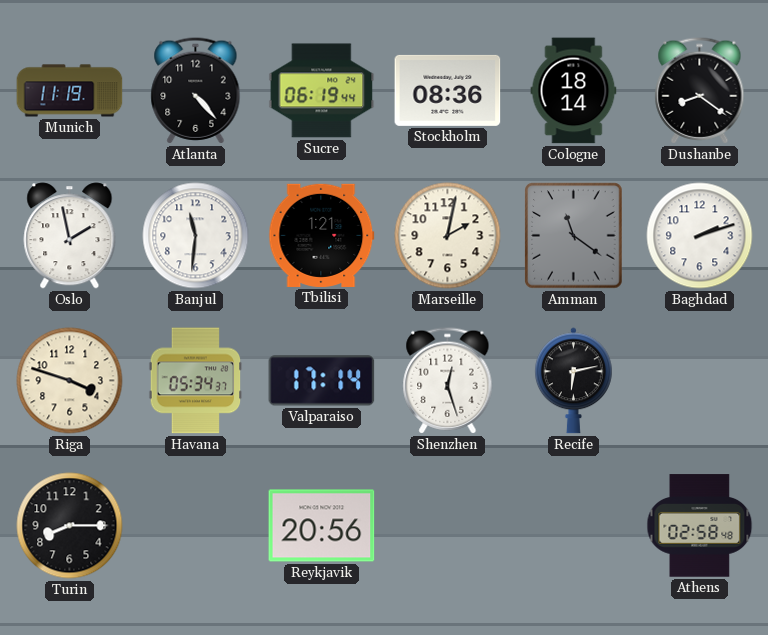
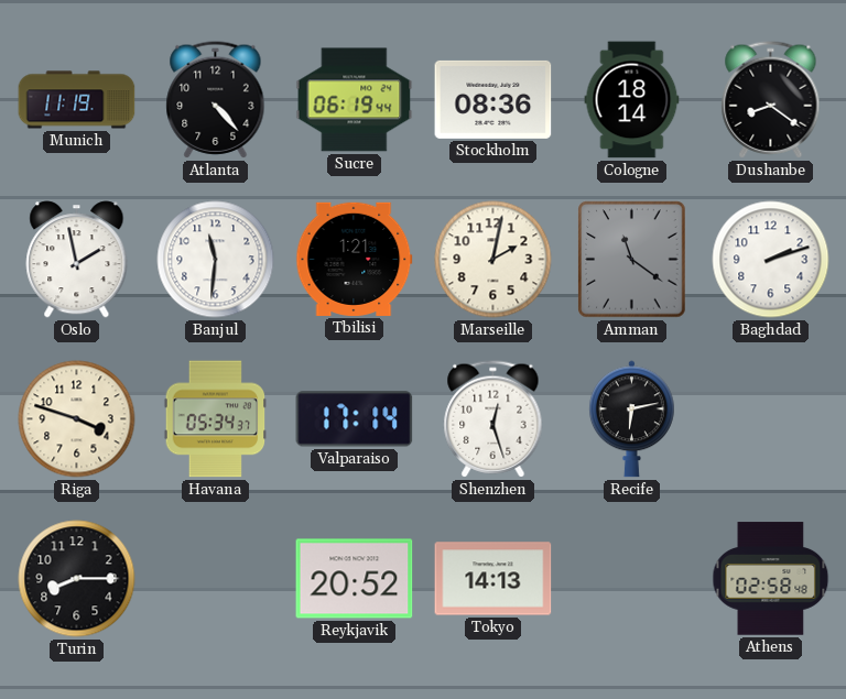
Reykjavik: 20:56 -> 20:52
Tokyo: none -> 14:13
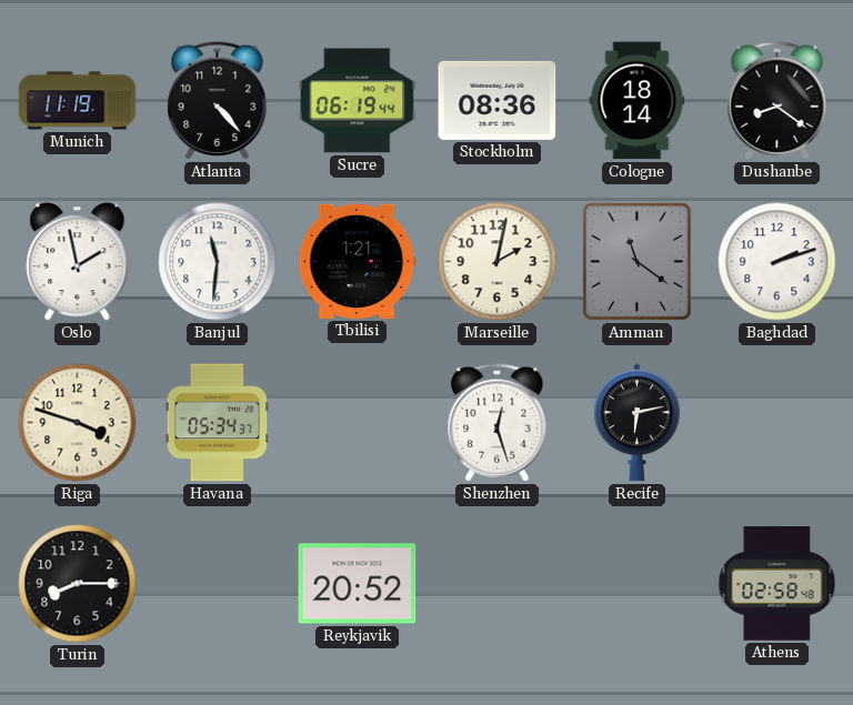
Valparaiso: 17:14 -> none
Tokyo: 14:13 -> none
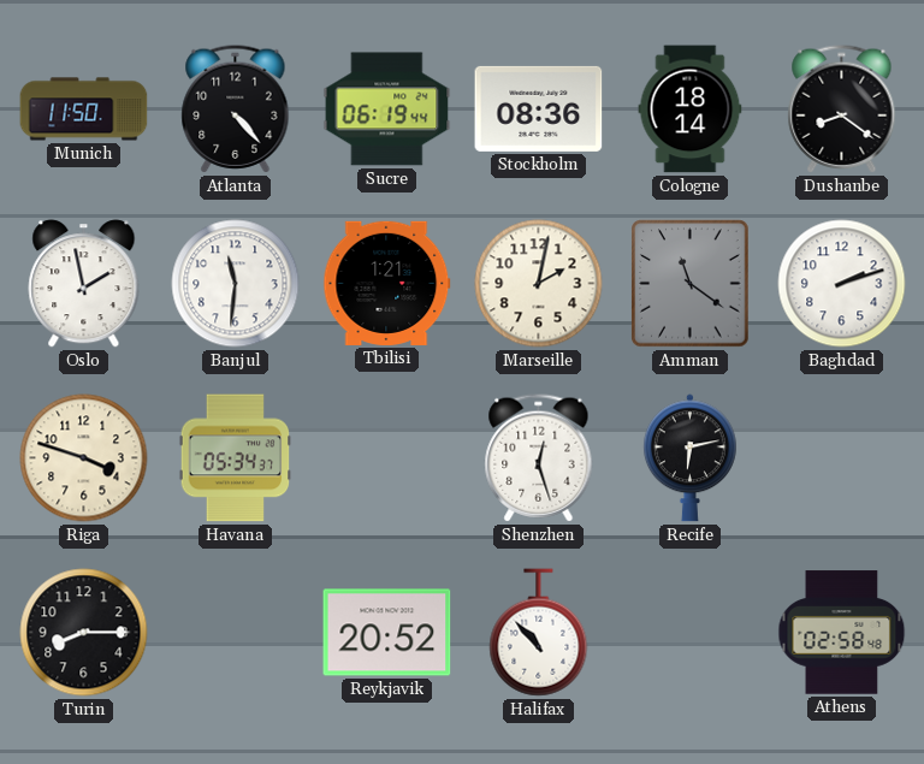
Munich: 11:19 -> 11:50
Halifax: none -> 10:53
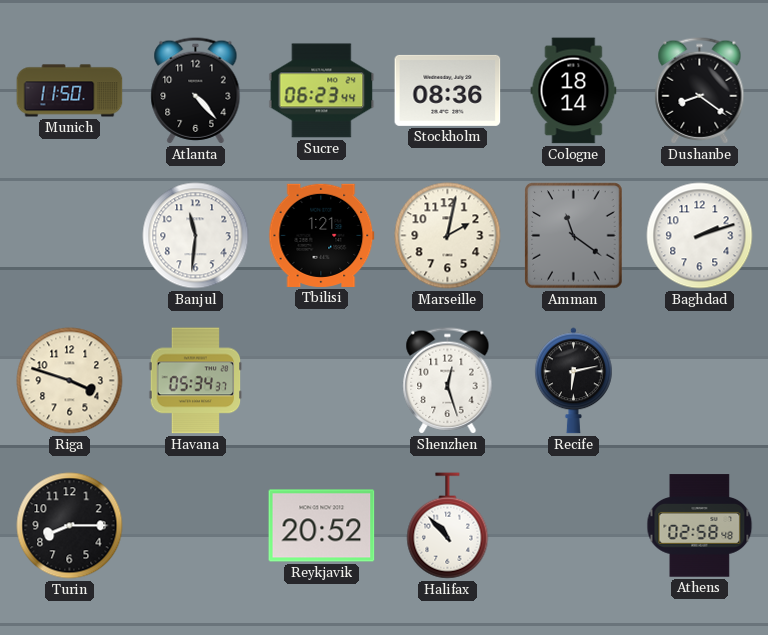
Sucre: 06:19 -> 06:23
Oslo: 1:58 -> none
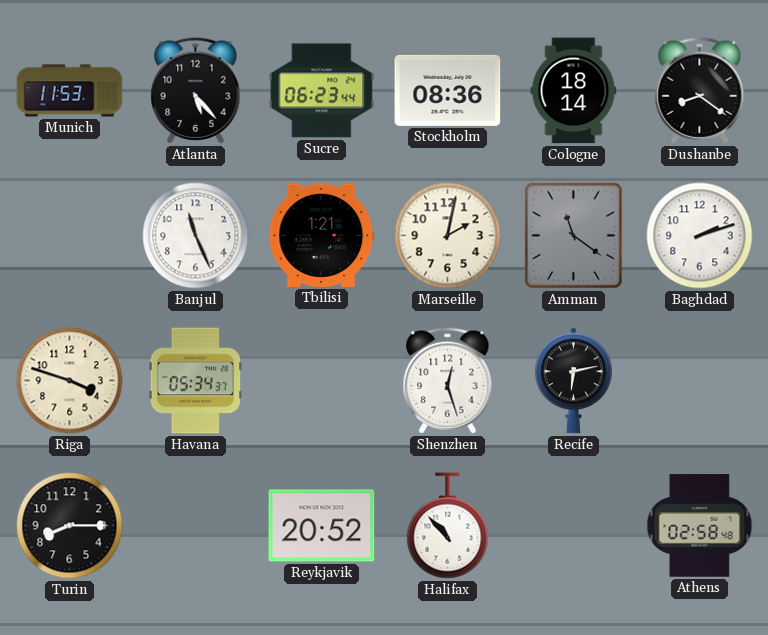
Munich: 11:50 -> 11:53
Atlanta: 4:23 -> 5:23
Banjul: 11:31 -> 11:26
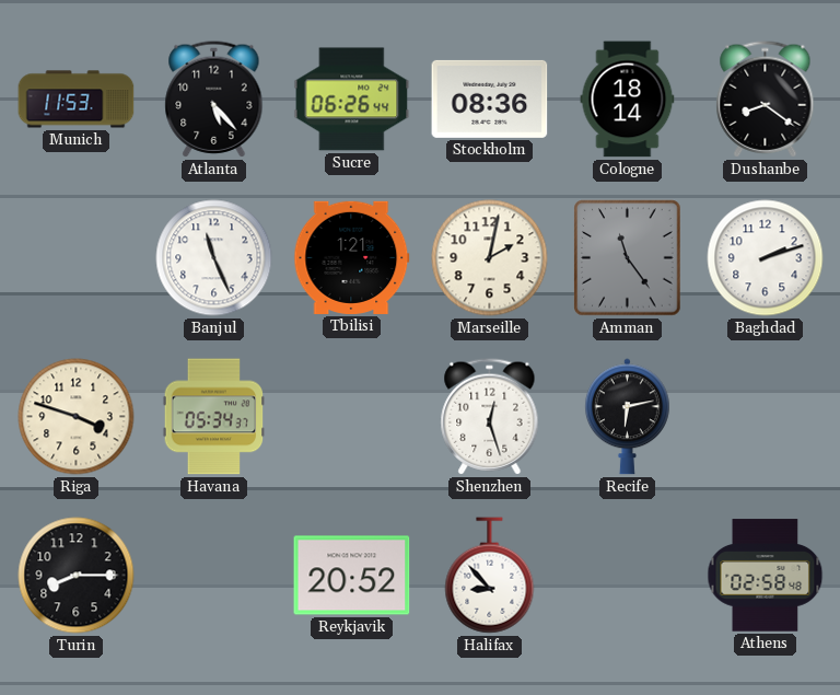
Sucre: 06:23 -> 06:26
Amman: 11:21 -> 11:24
Halifax: 10:53 -> 8:53
